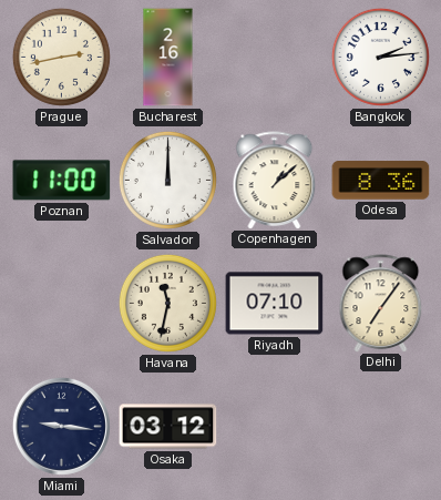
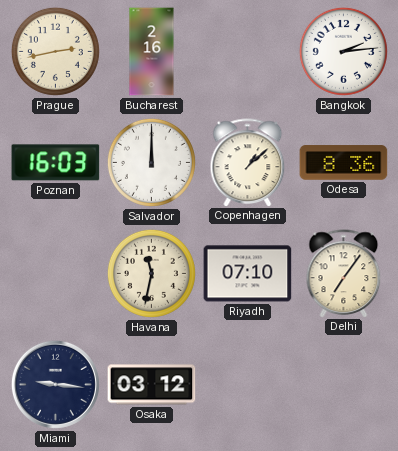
Poznan: 11:00 -> 16:03
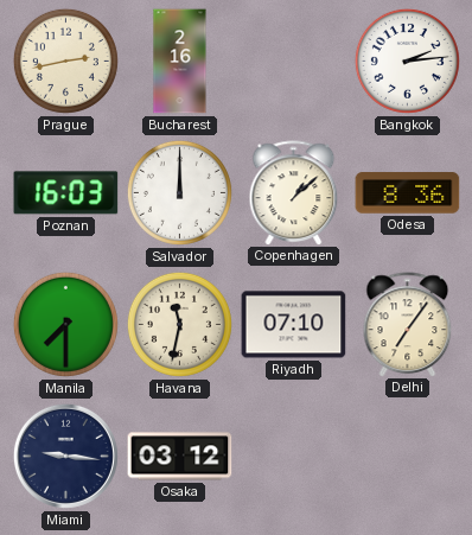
Manila: none -> 7:30
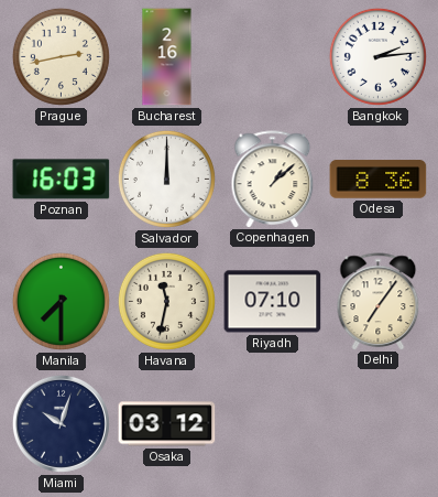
Miami: 9:16 -> 10:03
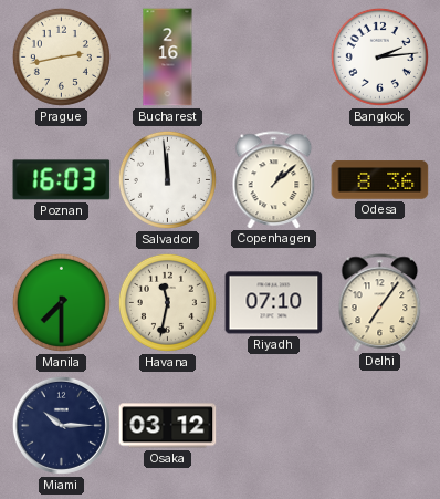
Salvador: 12:00 -> 11:59
Miami: 10:03 -> 10:15
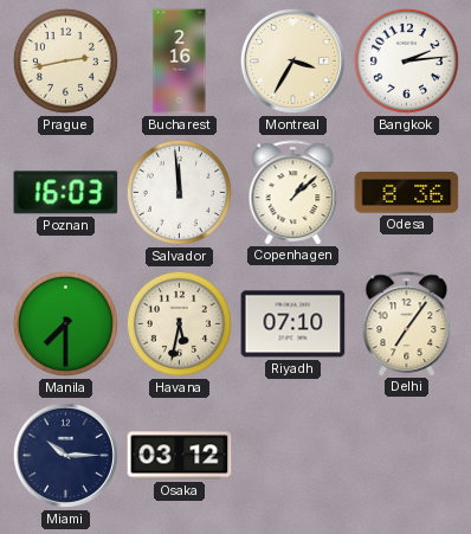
Montreal: none -> 3:35
Havana: 11:32 -> 5:32
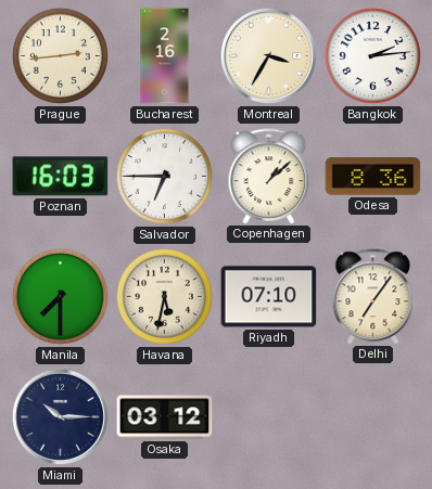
Prague: 2:43 -> 2:44
Salvador: 11:59 -> 6:45
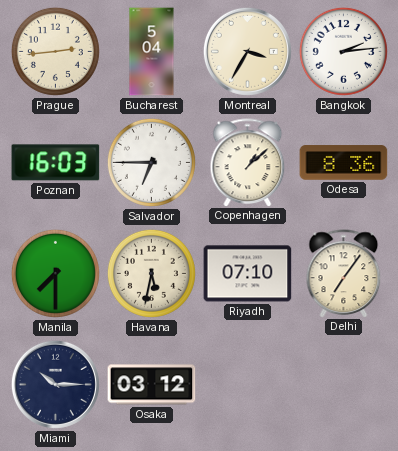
Bucharest: 2:16 -> 5:04
